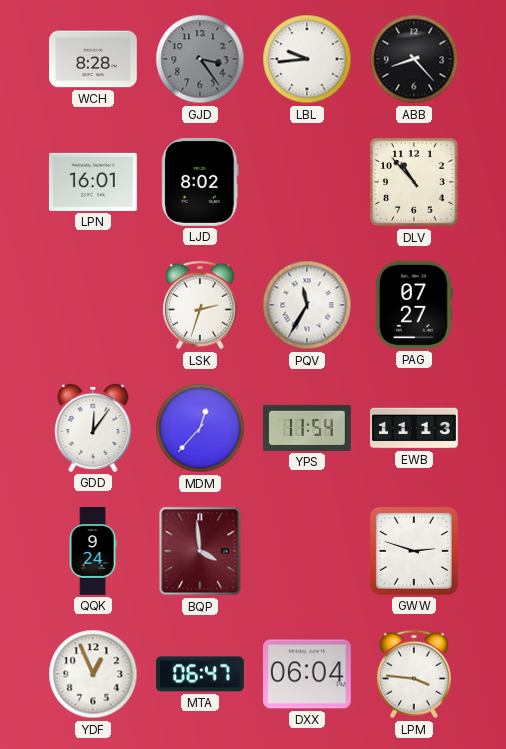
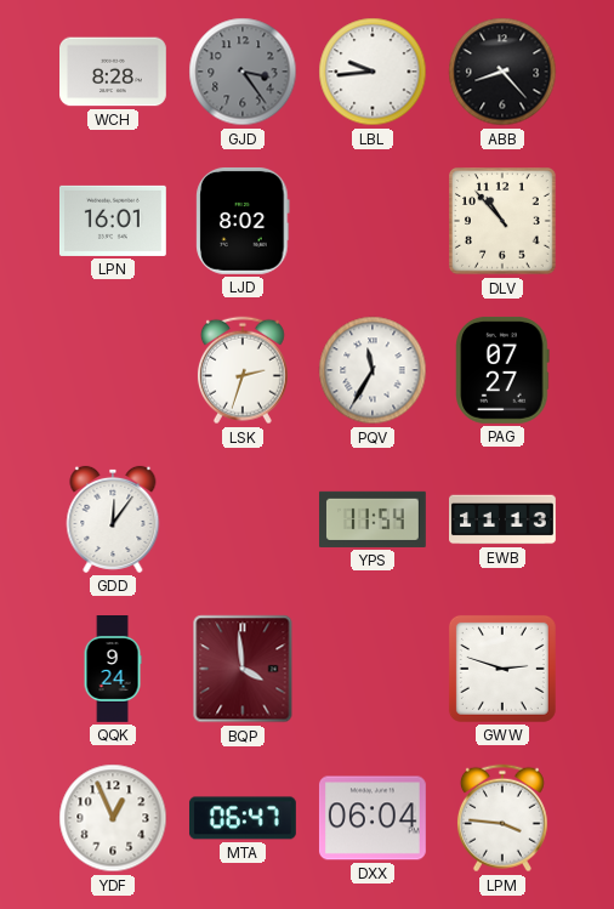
MDM: 12:37 -> none
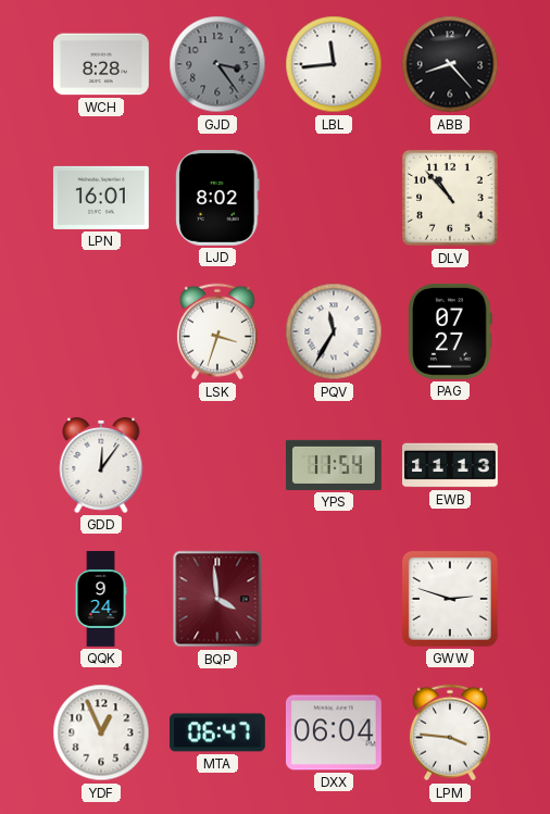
LBL: 9:44 -> 11:44
LSK: 2:33 -> 3:33
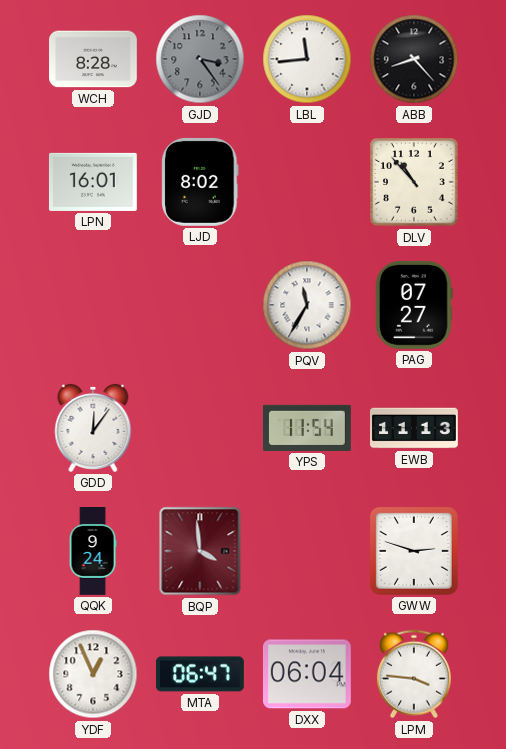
LSK: 3:33 -> none
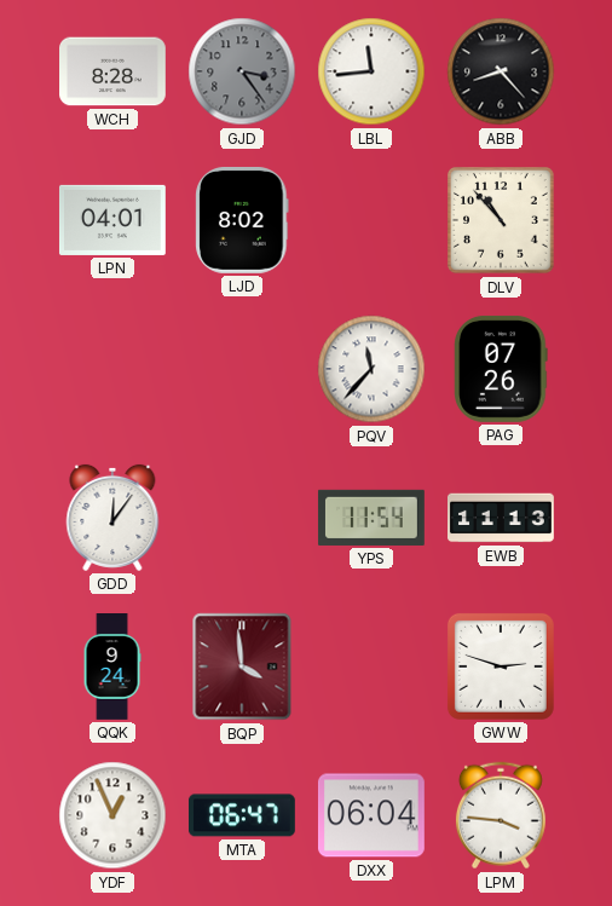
LPN: 16:01 -> 04:01
PQV: 11:35 -> 11:37
PAG: 07:27 -> 07:26
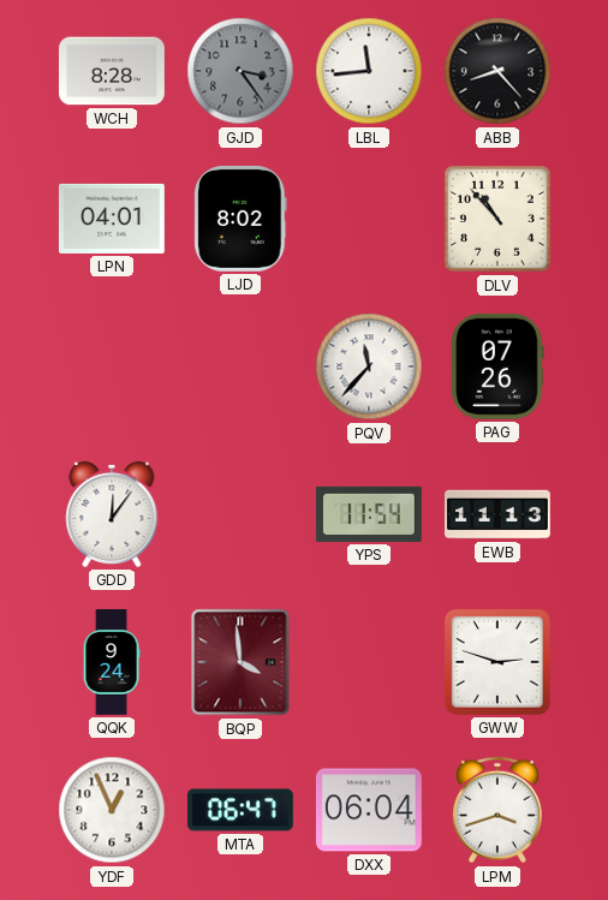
LPM: 3:46 -> 3:42
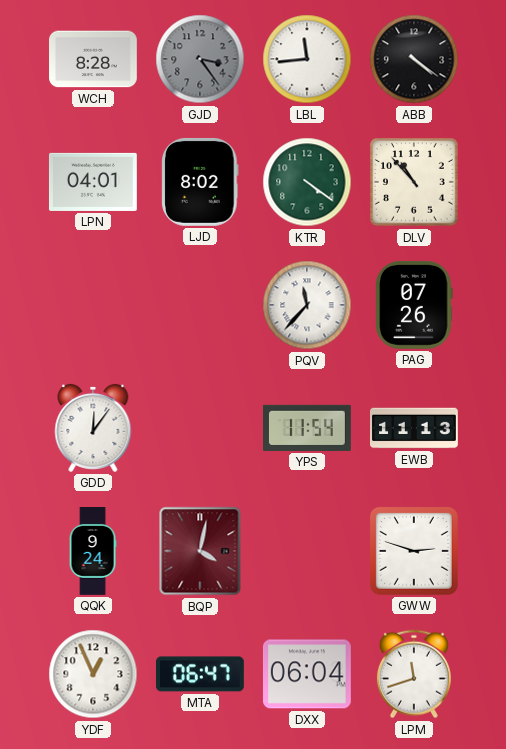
ABB: 8:23 -> 4:21
KTR: none -> 4:21
BQP: 3:59 -> 4:02
LPM: 3:42 -> 11:42
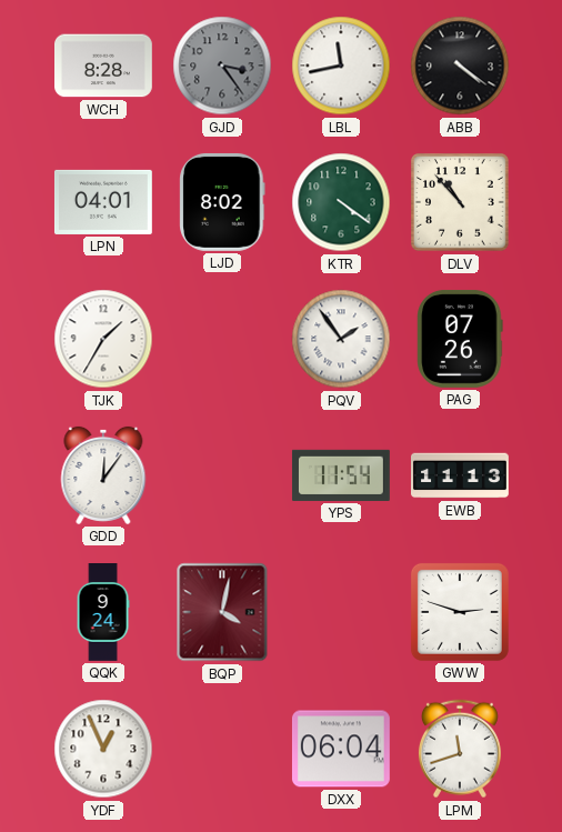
LBL: 11:44 -> 11:43
TJK: none -> 1:35
PQV: 11:37 -> 1:54
MTA: 06:47 -> none
